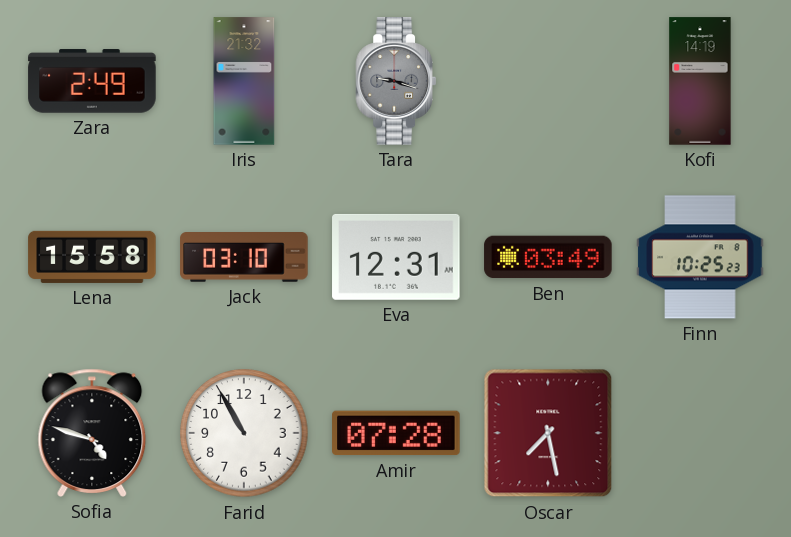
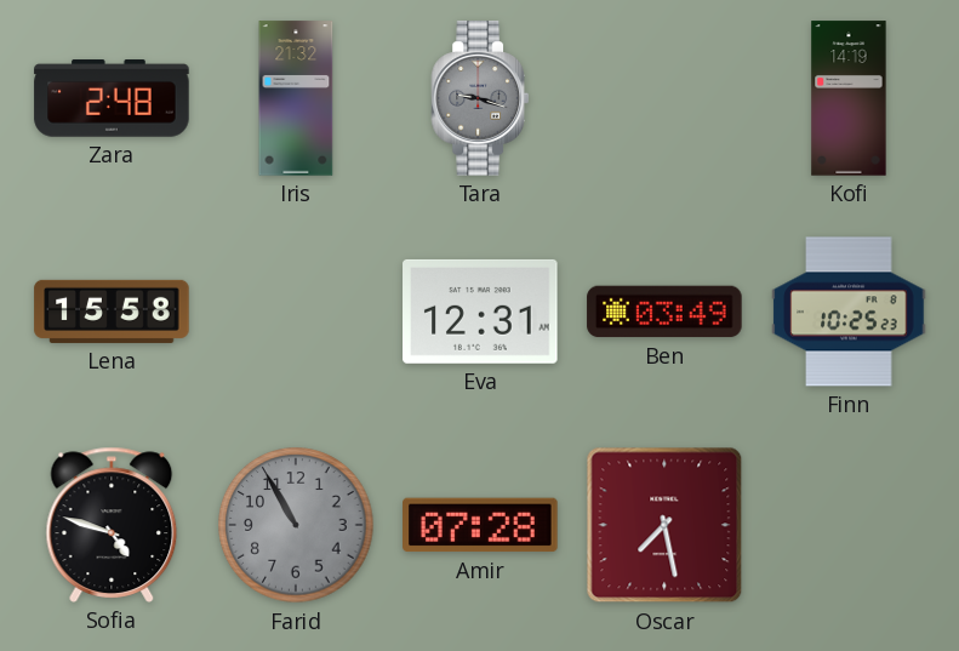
Zara: 2:49 -> 2:48
Jack: 03:10 -> none
Farid dial: white -> grey
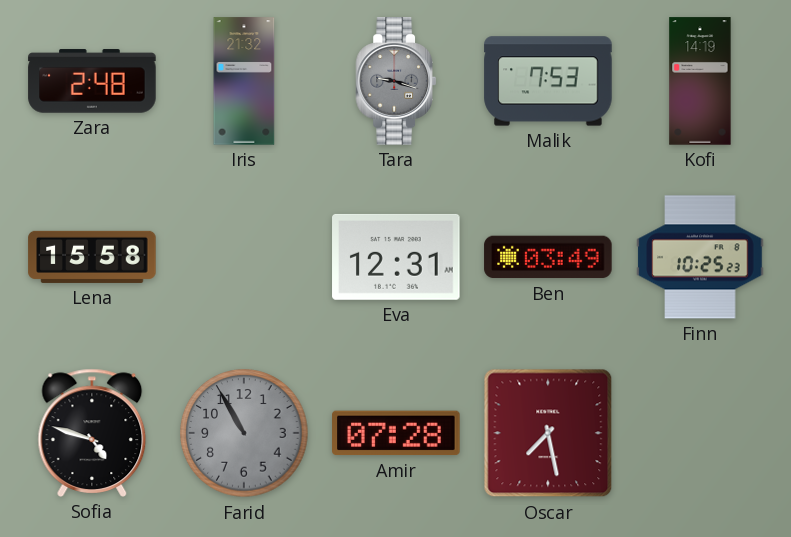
Malik: none -> 7:53
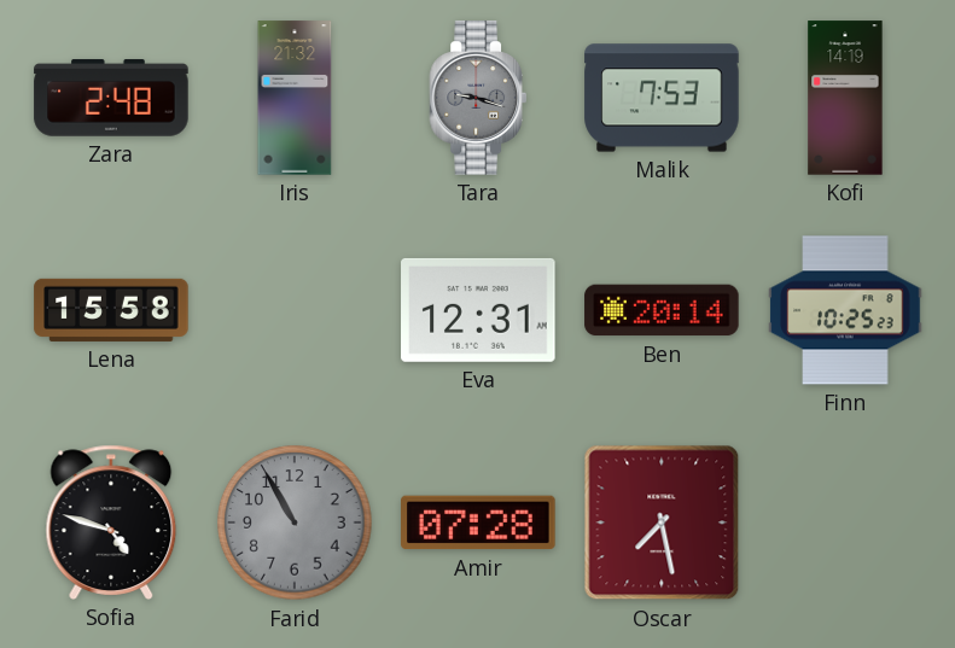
Ben: 03:49 -> 20:14
